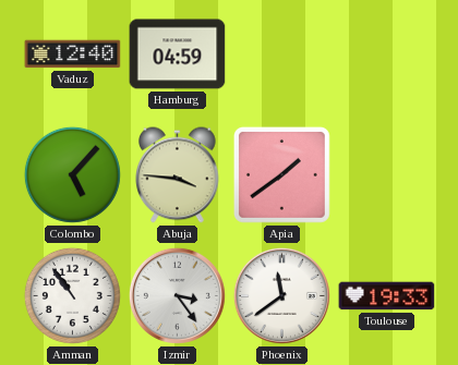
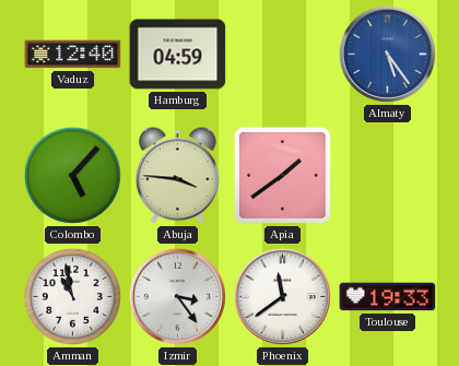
Almaty: none -> 5:24
Amman: 10:54 -> 10:58
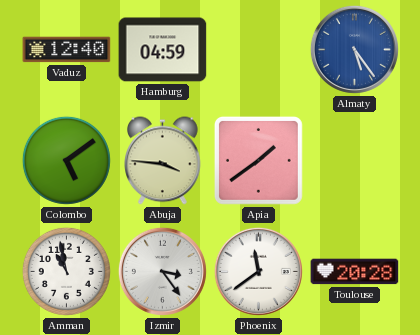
Colombo: 5:07 -> 5:09
Toulouse: 19:33 -> 20:28
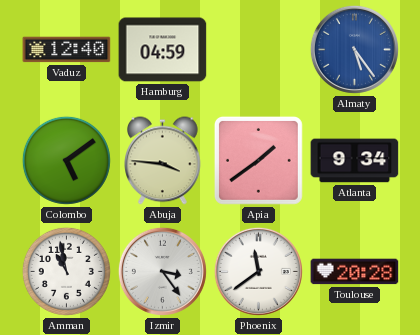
Atlanta: none -> 9:34
